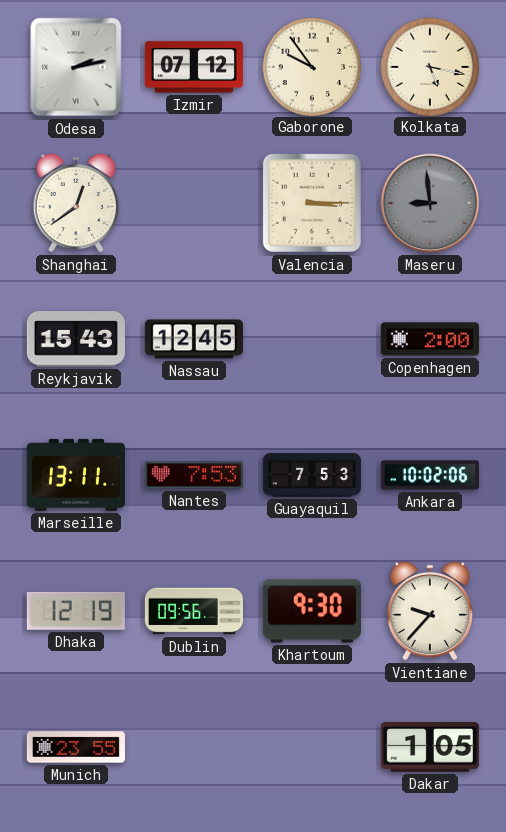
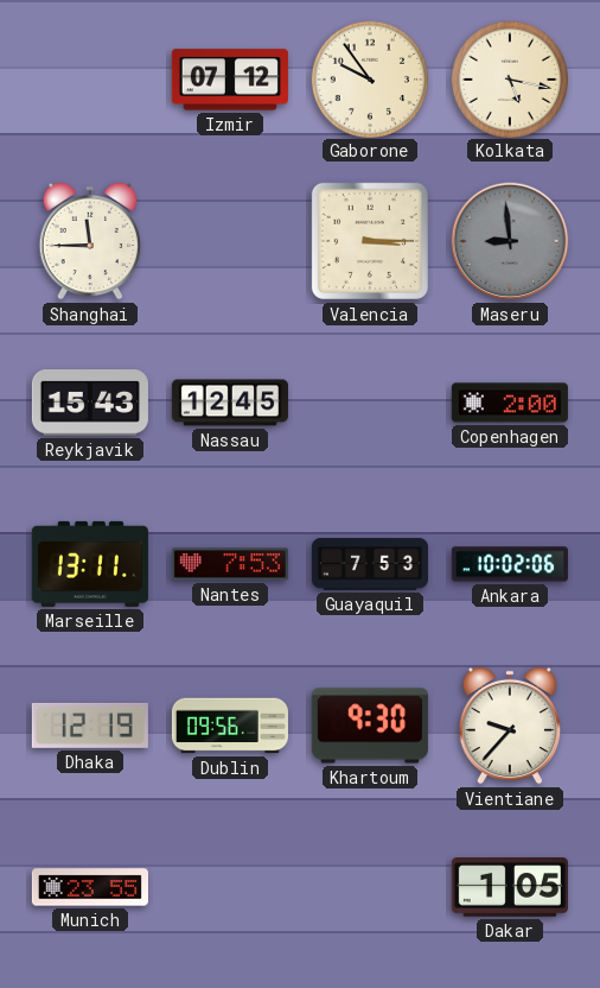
Odesa: 2:13 -> none
Shanghai: 12:39 -> 11:45
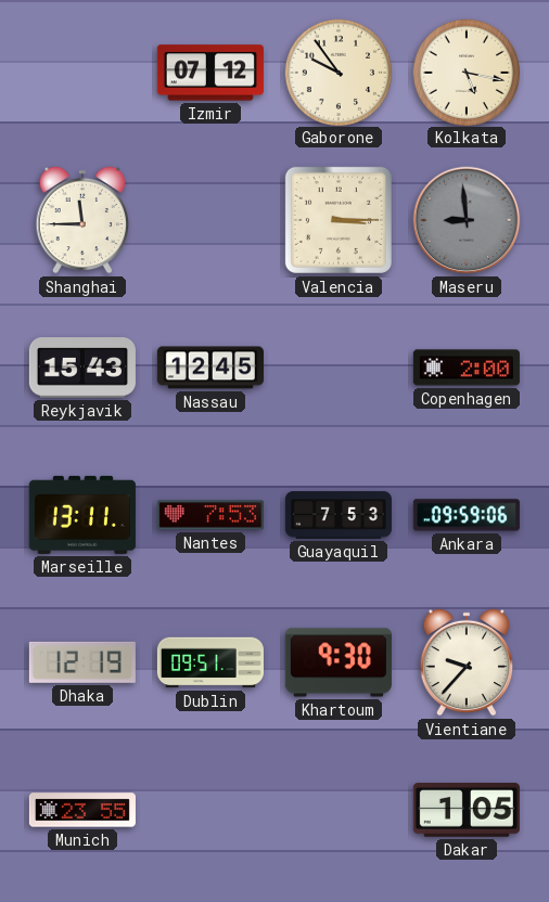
Ankara: 10:02 -> 09:59
Dublin: 09:56 -> 09:51
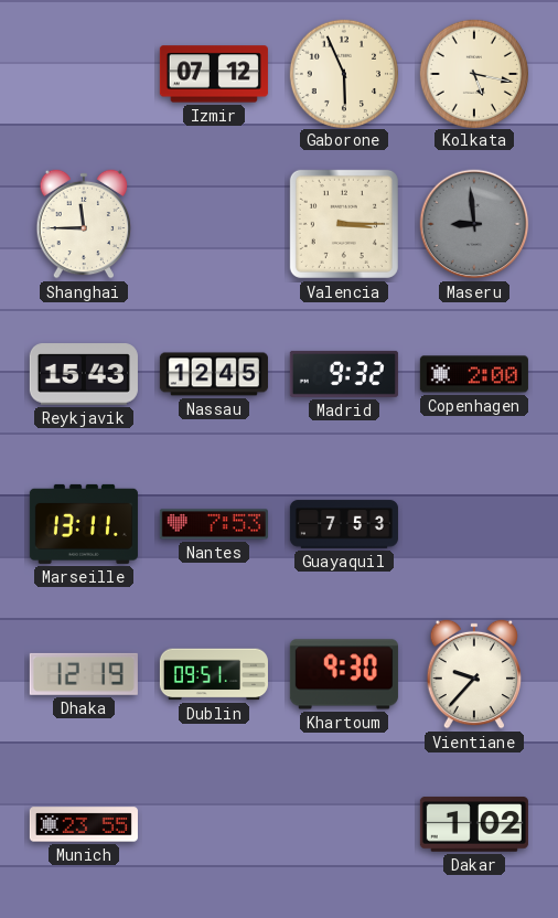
Gaborone: 9:54 -> 5:56
Madrid: none -> 9:32
Ankara: 09:59 -> none
Dakar: 1:05 -> 1:02
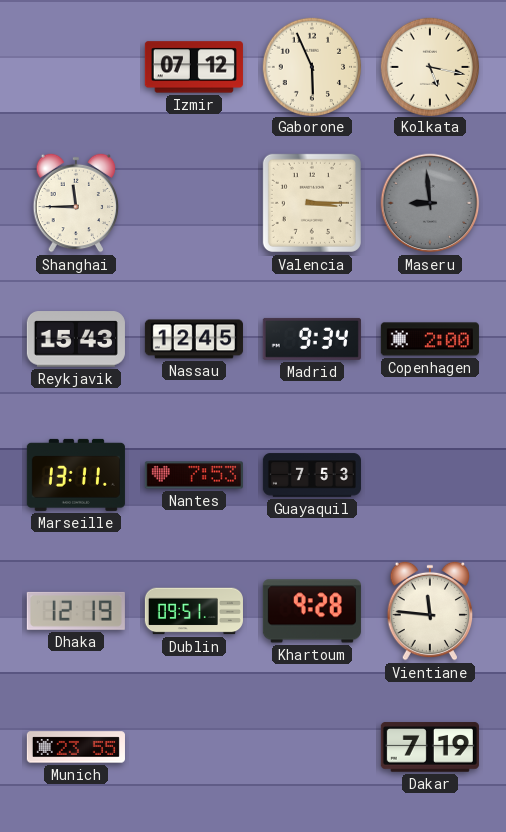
Madrid: 9:32 -> 9:34
Khartoum: 9:30 -> 9:28
Vientiane: 9:37 -> 11:46
Dakar: 1:02 -> 7:19
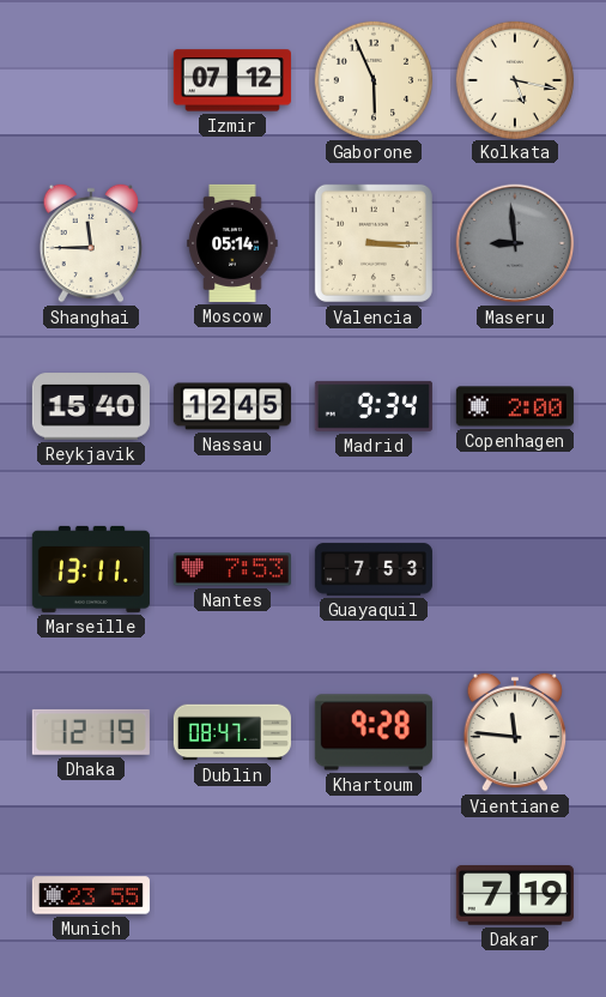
Moscow: none -> 05:14
Reykjavik: 15:43 -> 15:40
Dublin: 09:51 -> 08:47
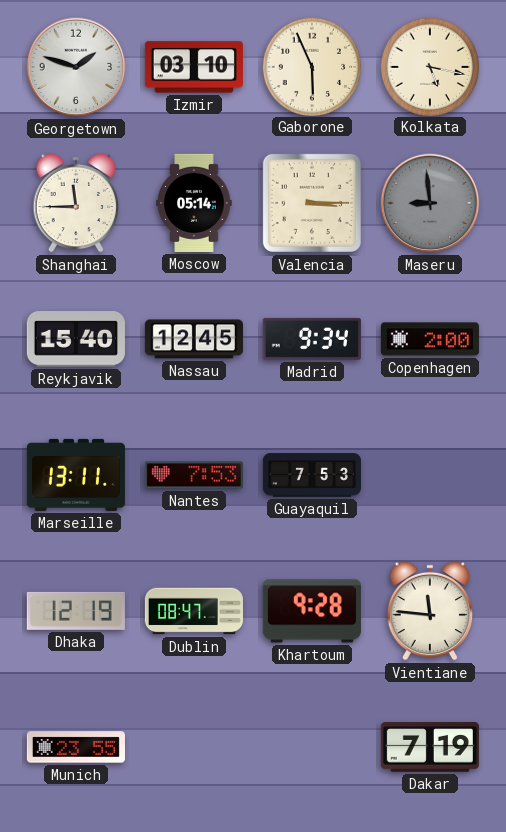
Georgetown: none -> 1:48
Izmir: 07:12 -> 03:10
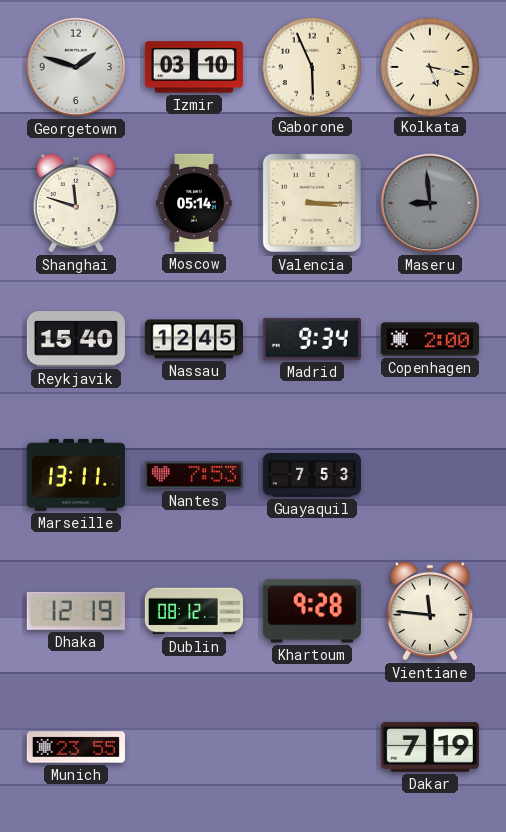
Shanghai: 11:45 -> 11:48
Dublin: 08:47 -> 08:12
